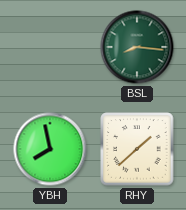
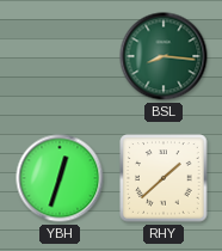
YBH: 7:58 -> 12:33
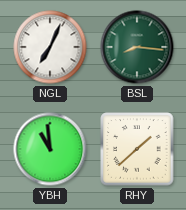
NGL: none -> 7:04
YBH: 12:33 -> 10:59
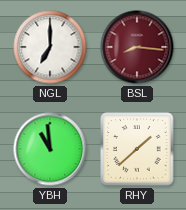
NGL: 7:04 -> 7:00
BSL dial: green -> burgundy
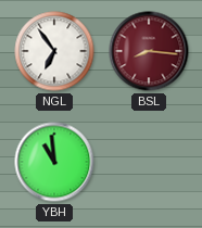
NGL: 7:00 -> 6:54
RHY: 1:38 -> none
